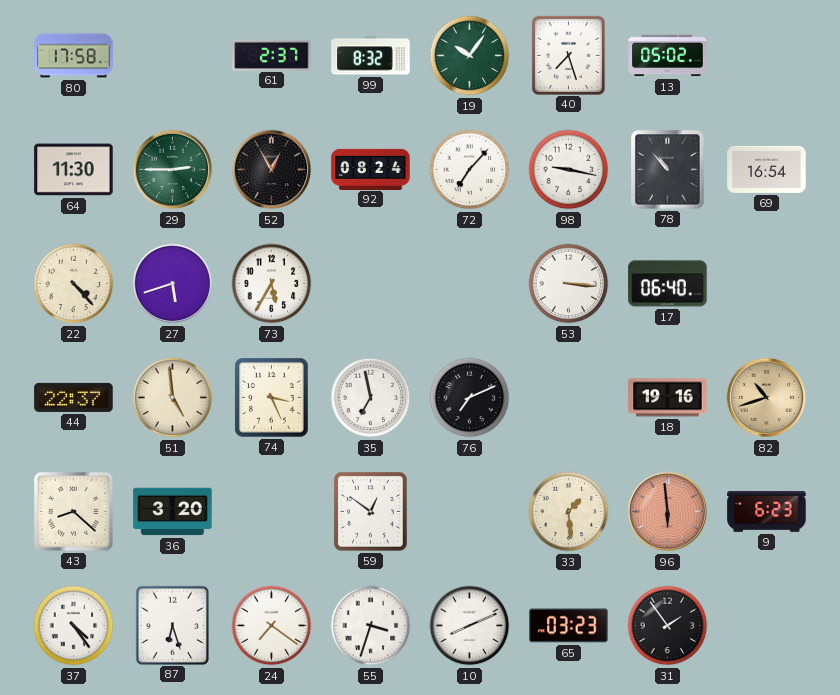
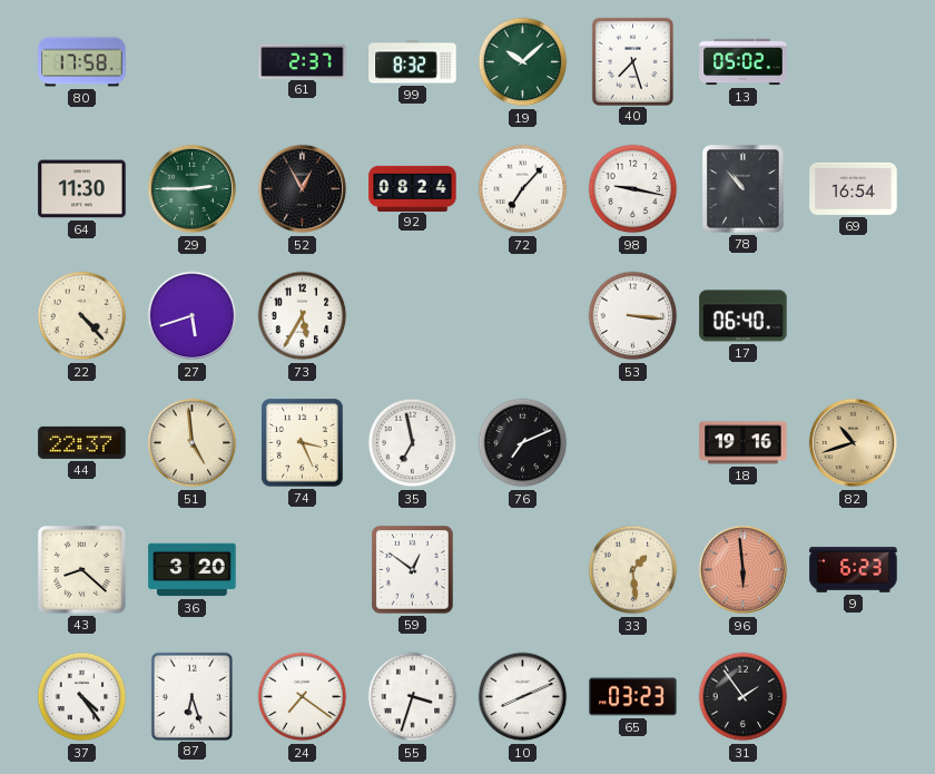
19: 10:06 -> 10:08
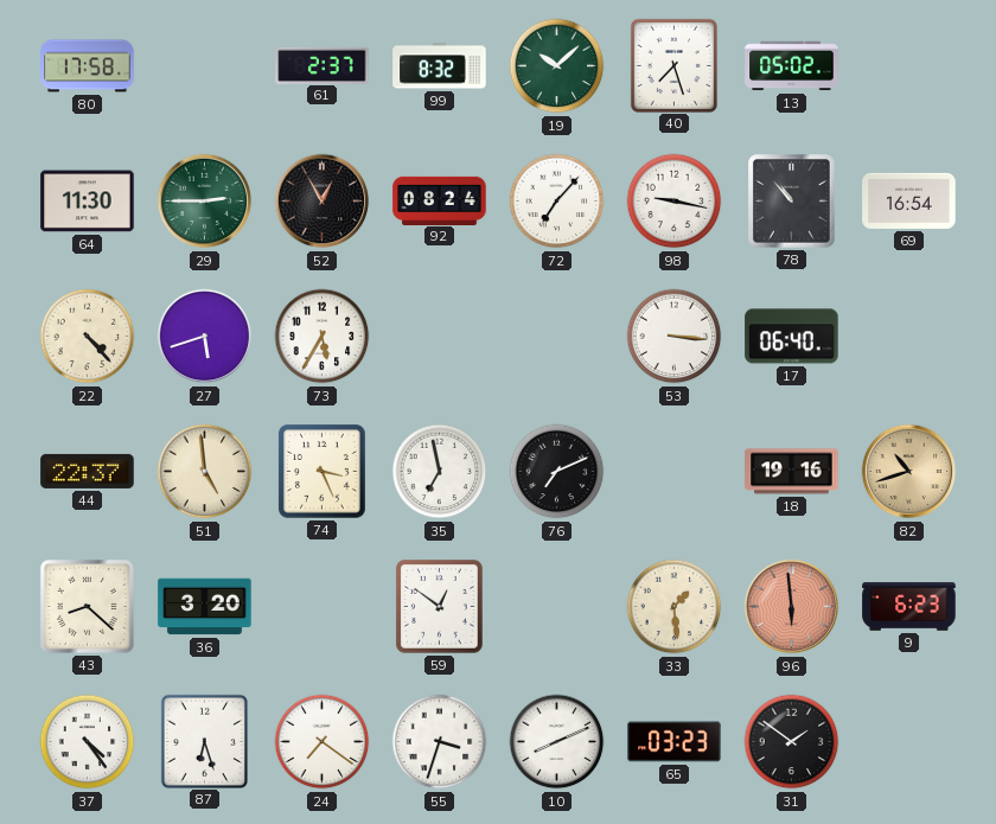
31: 1:54 -> 1:51
